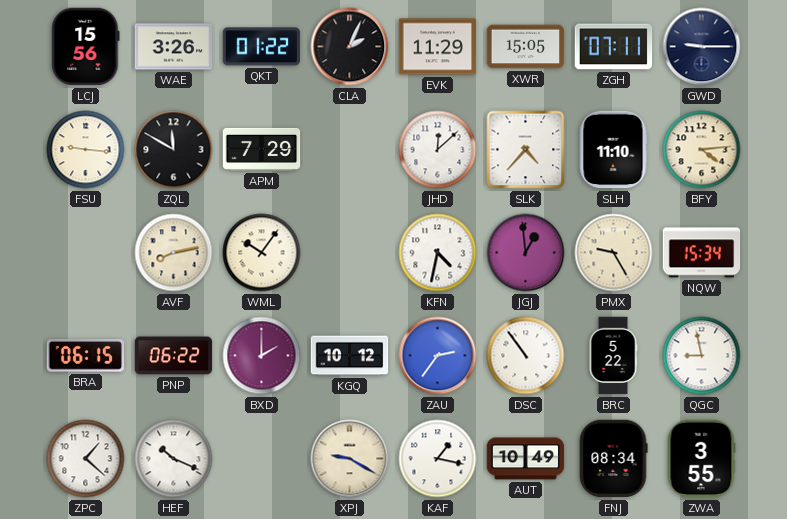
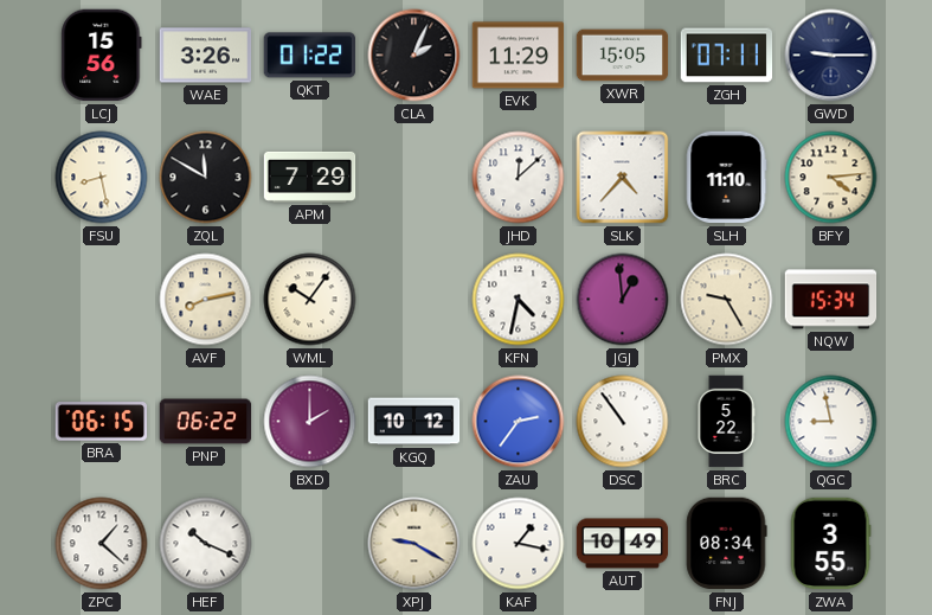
FSU: 9:16 -> 8:28
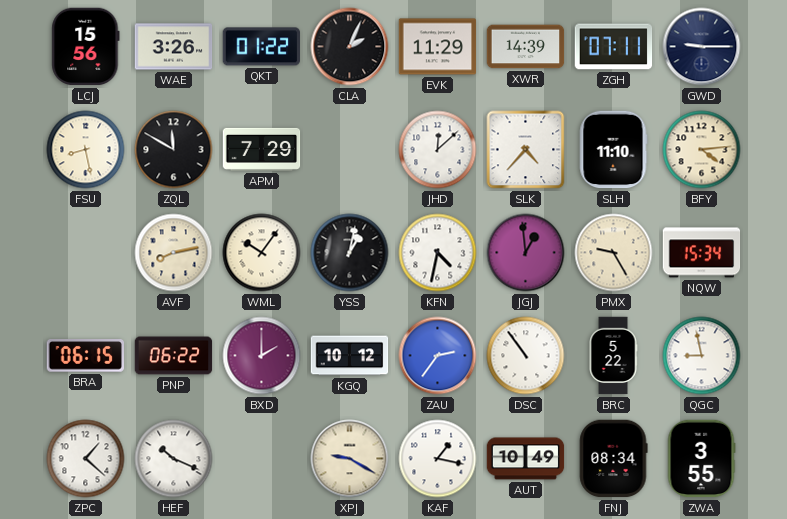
XWR: 15:05 -> 14:39
YSS: none -> 1:02
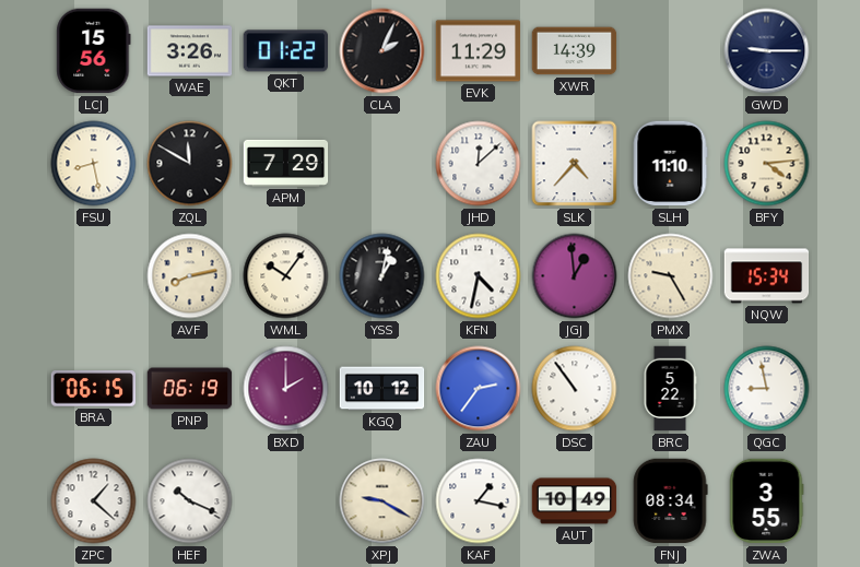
ZGH: 07:11 -> none
PNP: 06:22 -> 06:19
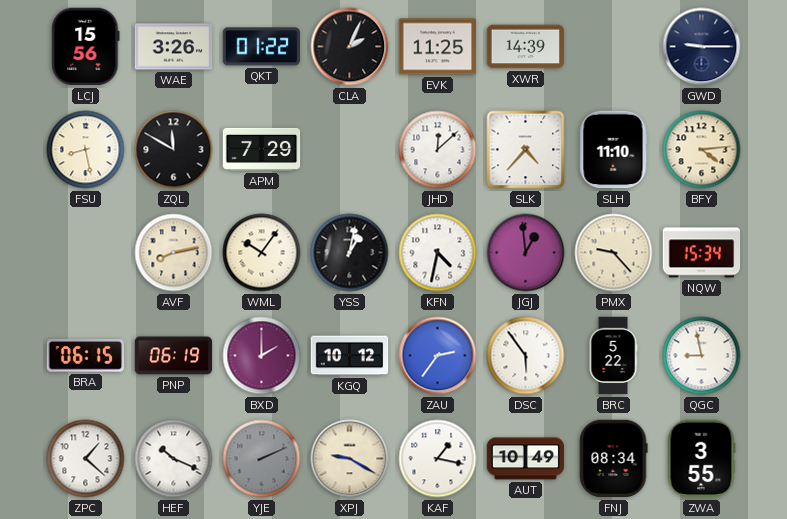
EVK: 11:29 -> 11:25
PMX: 9:25 -> 9:23
DSC: 10:54 -> 5:54
YJE: none -> 2:11
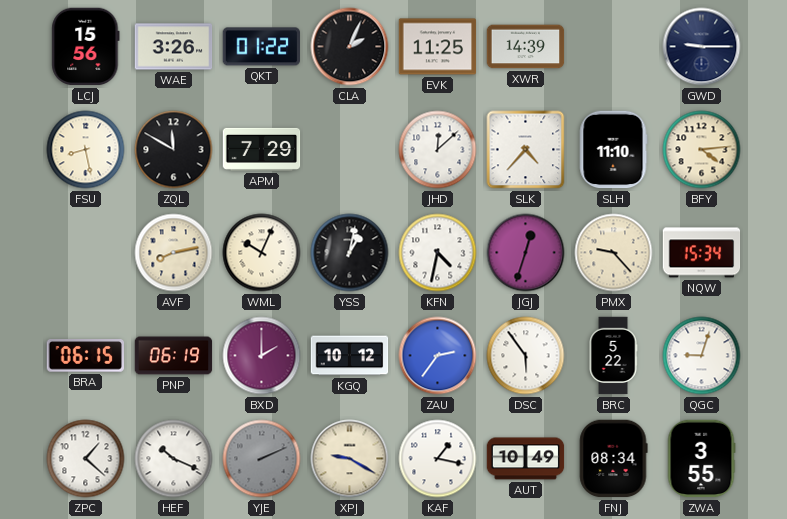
WML: 10:06 -> 10:04
JGJ: 12:59 -> 12:33
QGC: 8:58 -> 9:03
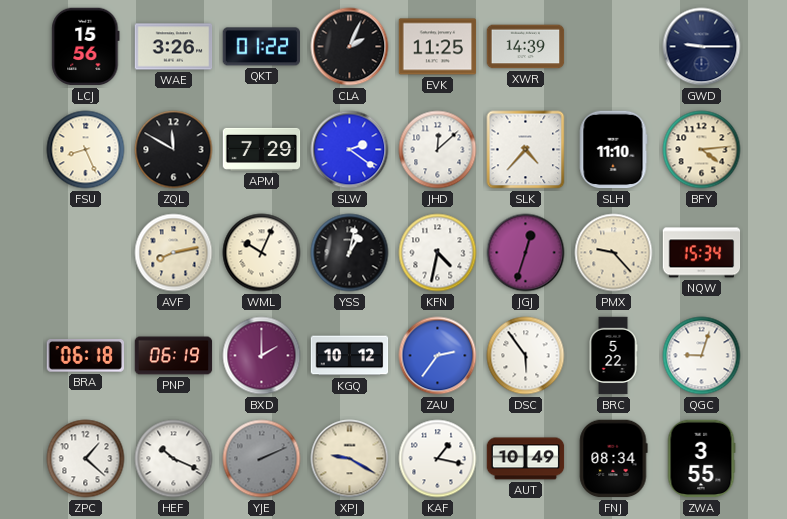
FSU: 8:28 -> 8:26
SLW: none -> 2:21
BRA: 06:15 -> 06:18
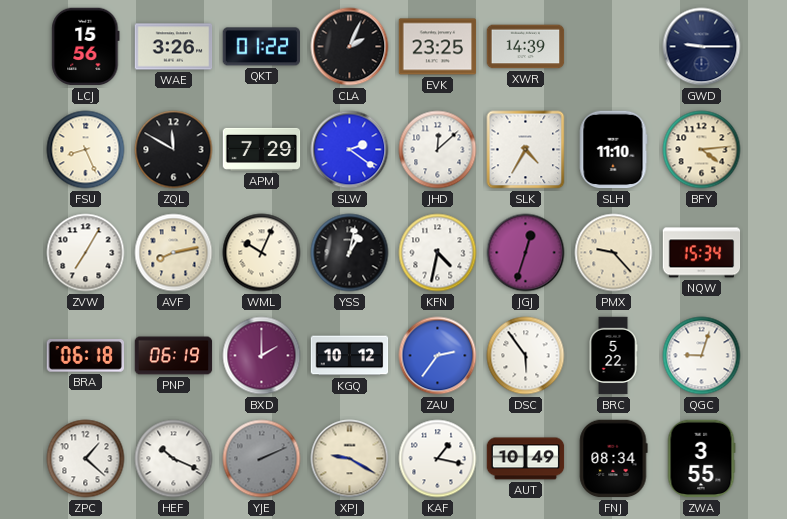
EVK: 11:25 -> 23:25
SLK: 4:37 -> 4:35
ZVW: none -> 7:05
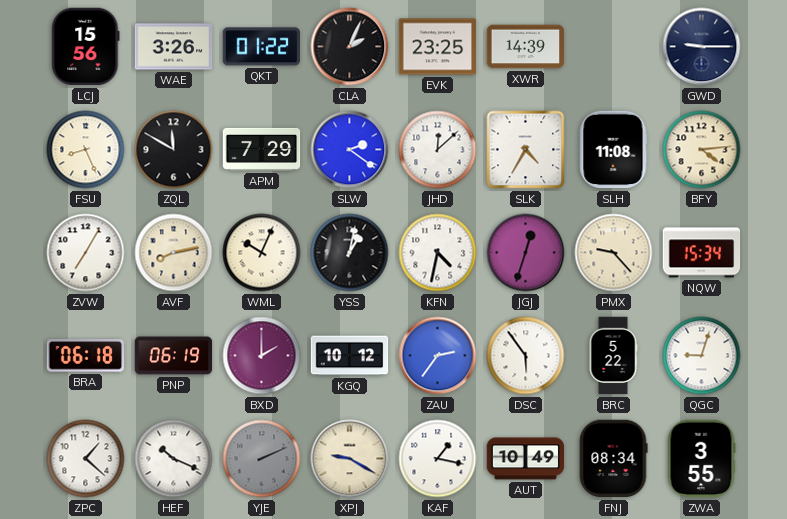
SLH: 11:10 -> 11:08
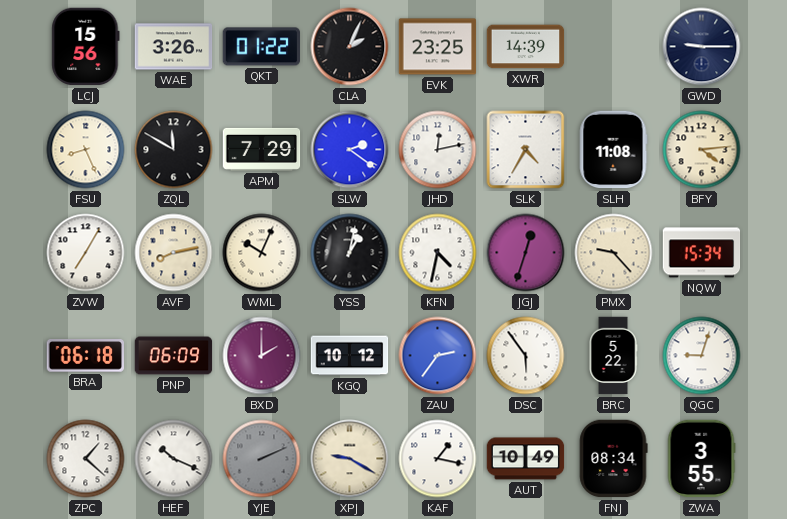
JHD: 12:08 -> 12:13
PNP: 06:19 -> 06:09
